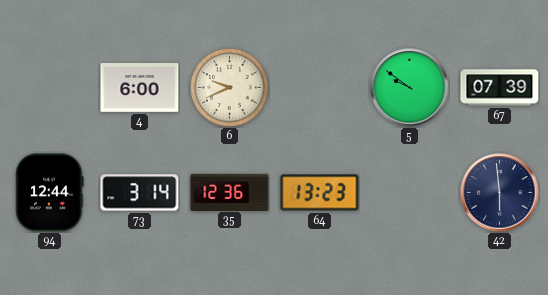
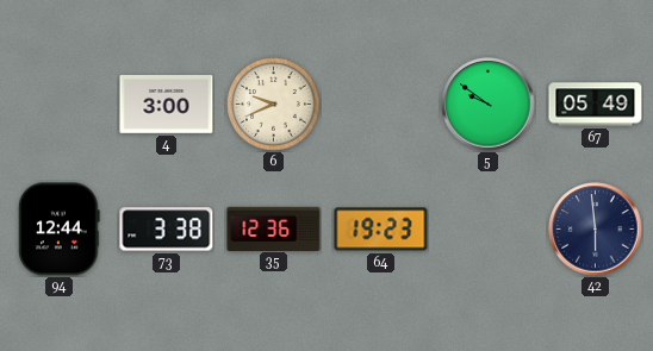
4: 6:00 -> 3:00
67: 07:39 -> 05:49
73: 3:14 -> 3:38
64: 13:23 -> 19:23
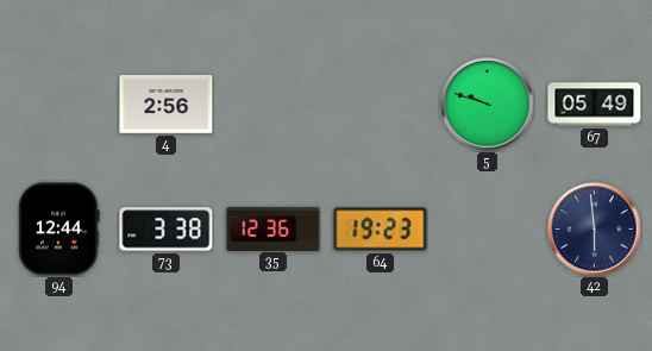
4: 3:00 -> 2:56
6: 9:41 -> none
5: 9:51 -> 9:48
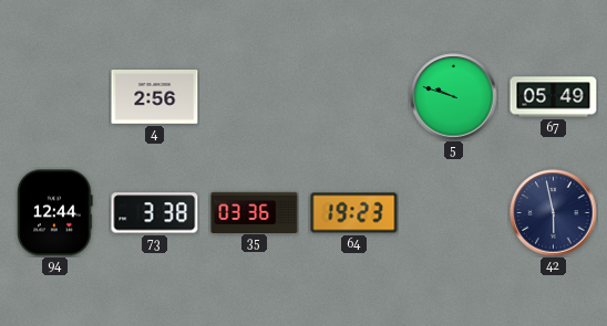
35: 12:36 -> 03:36
42: 5:59 -> 5:58
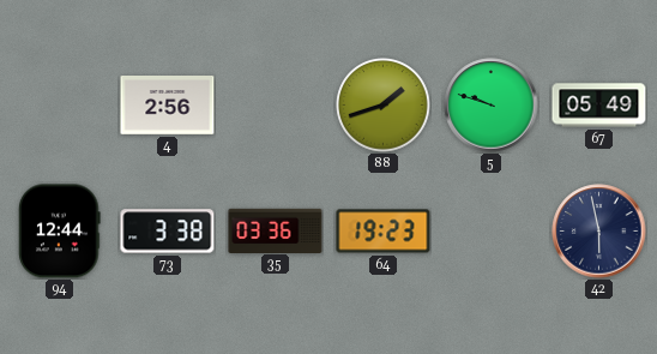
88: none -> 1:42
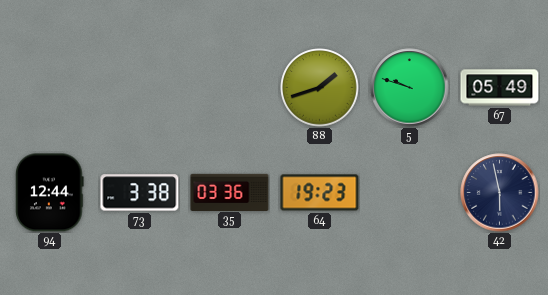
4: 2:56 -> none
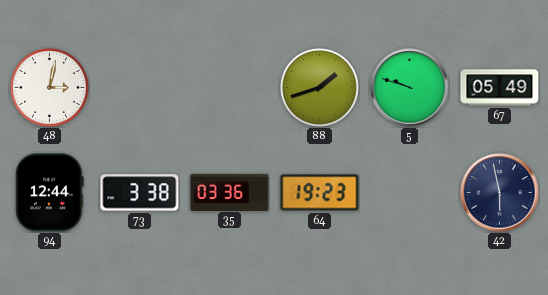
48: none -> 3:02
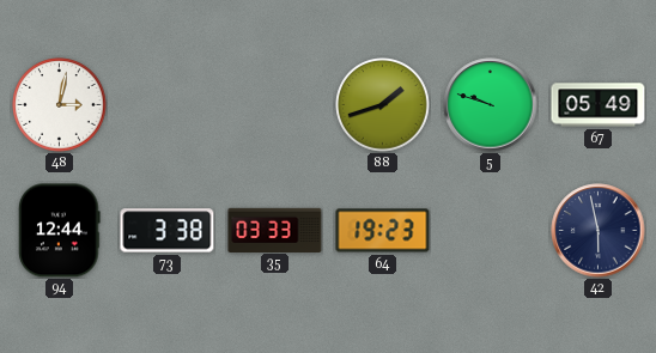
35: 03:36 -> 03:33
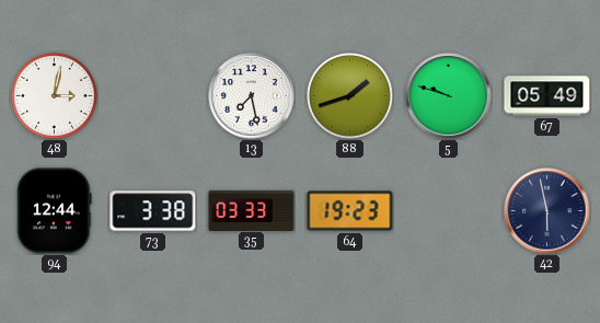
13: none -> 7:28
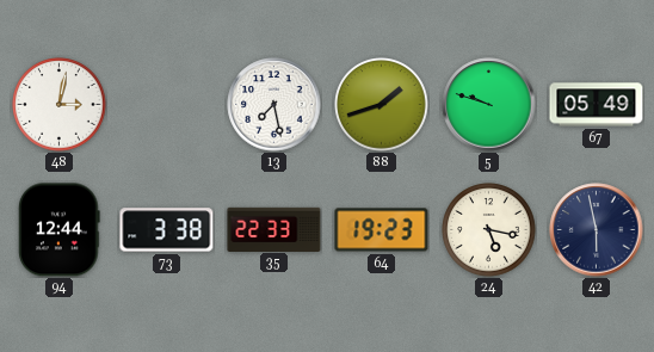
35: 03:33 -> 22:33
24: none -> 5:17
